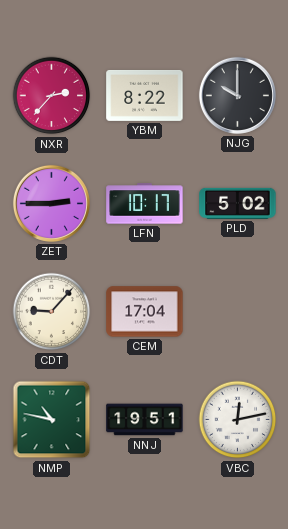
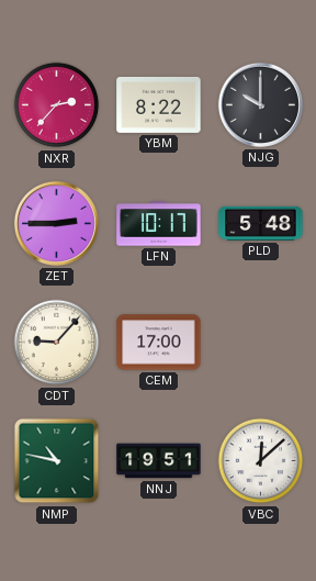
PLD: 5:02 -> 5:48
CEM: 17:04 -> 17:00
VBC: 12:13 -> 12:08
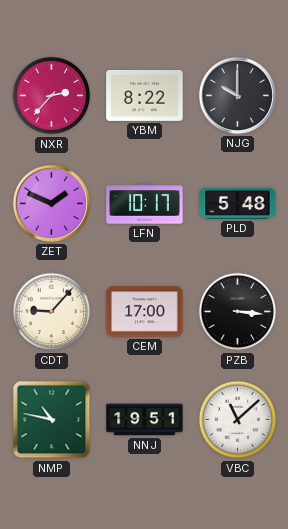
ZET: 2:45 -> 1:49
PZB: none -> 3:16
VBC: 12:08 -> 11:08
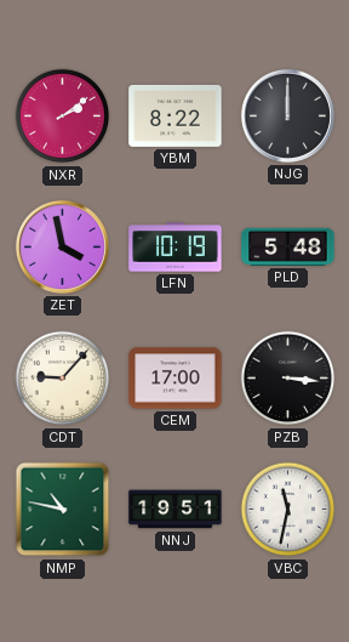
NXR: 2:37 -> 2:09
NJG: 10:00 -> 12:00
ZET: 1:49 -> 3:58
LFN: 10:17 -> 10:19
VBC: 11:08 -> 11:32
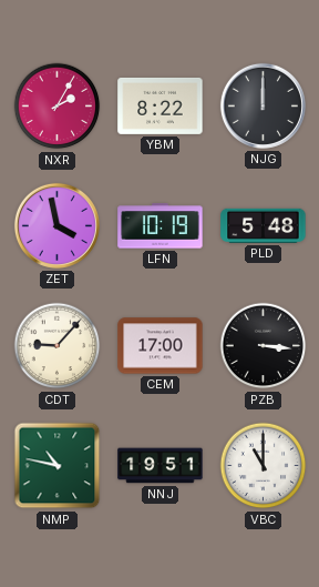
NXR: 2:09 -> 2:05
VBC: 11:32 -> 11:00
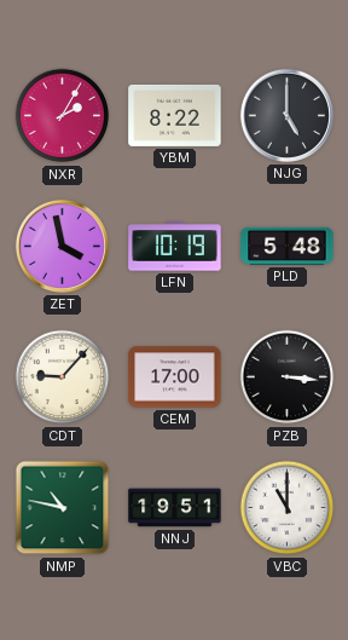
NJG: 12:00 -> 5:00
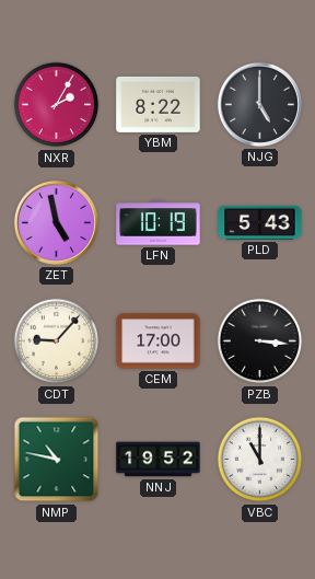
ZET: 3:58 -> 4:58
PLD: 5:48 -> 5:43
NNJ: 19:51 -> 19:52
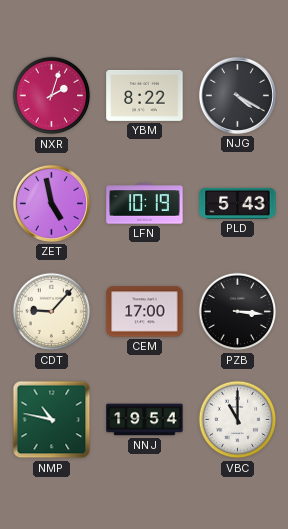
NXR: 2:05 -> 2:03
NJG: 5:00 -> 4:20
NNJ: 19:52 -> 19:54
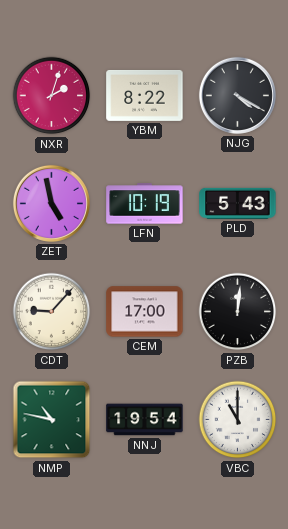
PZB: 3:16 -> 12:01
